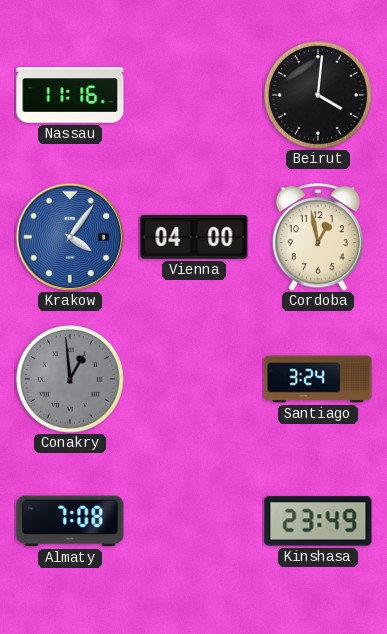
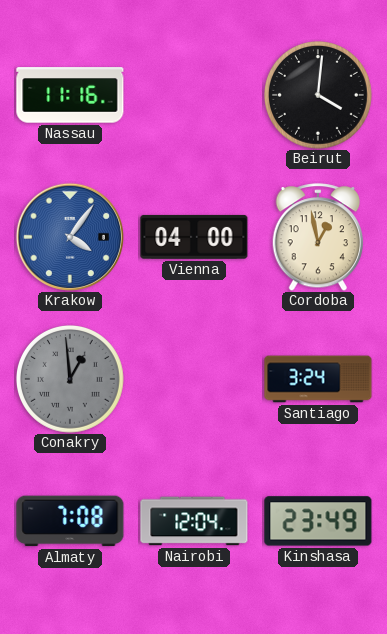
Nairobi: none -> 12:04
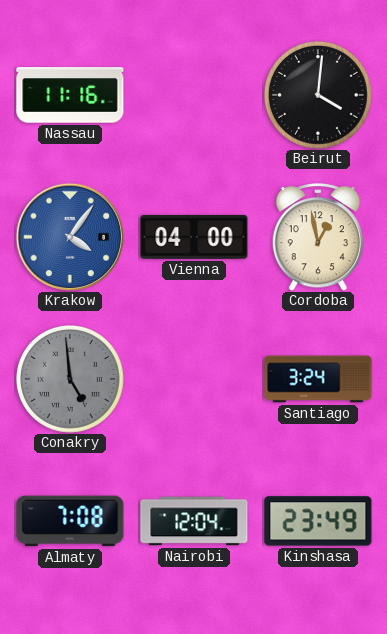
Conakry: 12:59 -> 4:59
